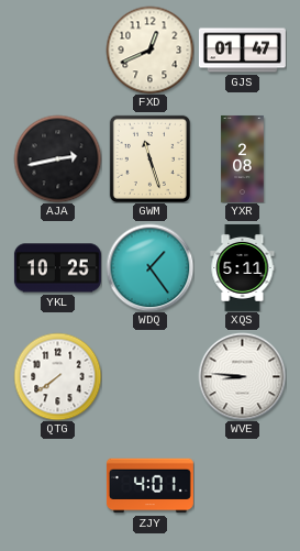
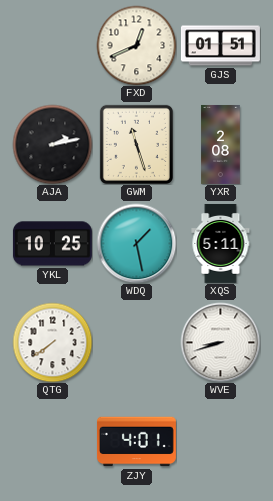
GJS: 01:47 -> 01:51
AJA: 2:43 -> 2:13
WDQ: 1:24 -> 1:28
WVE: 8:46 -> 8:42
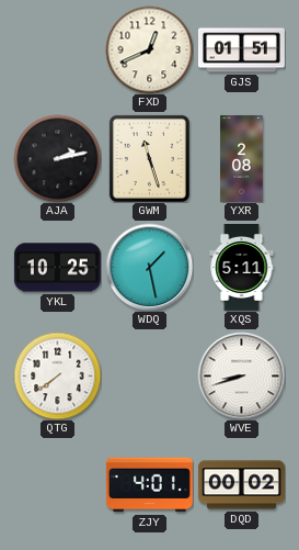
DQD: none -> 00:02
